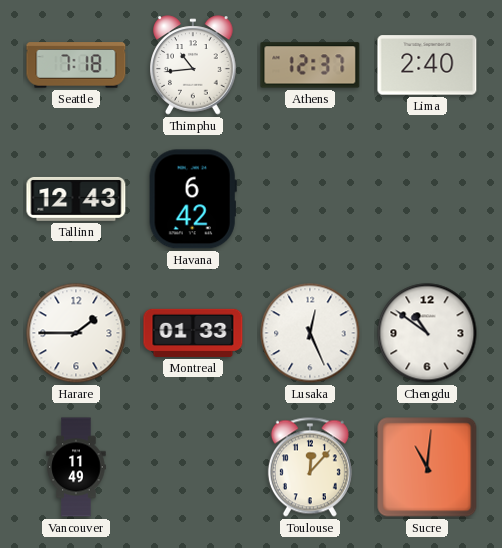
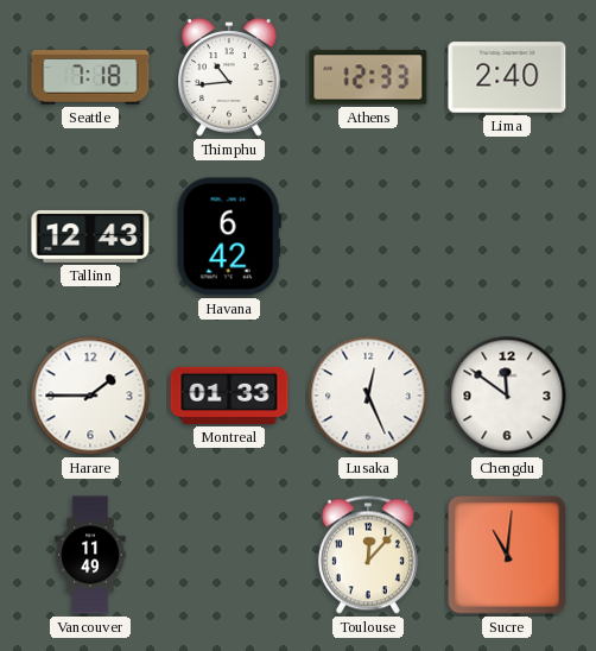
Athens: 12:37 -> 12:33
Chengdu: 10:51 -> 11:51
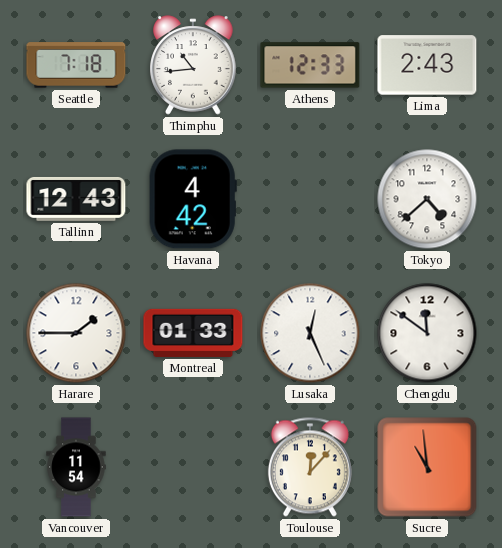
Lima: 2:40 -> 2:43
Havana: 6:42 -> 4:42
Tokyo: none -> 4:38
Vancouver: 11:49 -> 11:54
Sucre: 11:01 -> 10:59
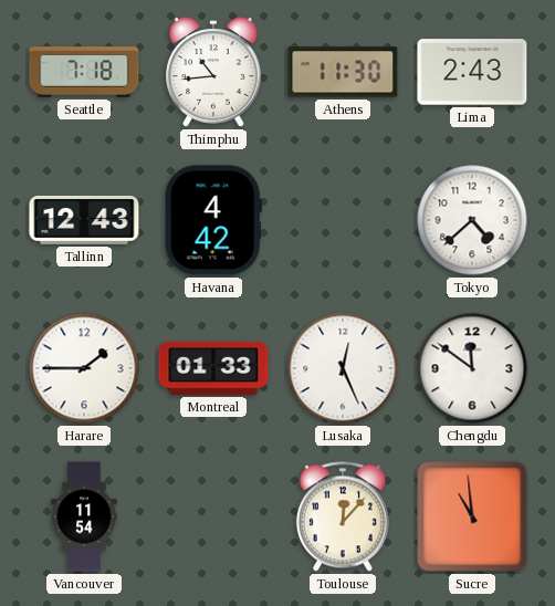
Athens: 12:33 -> 11:30
